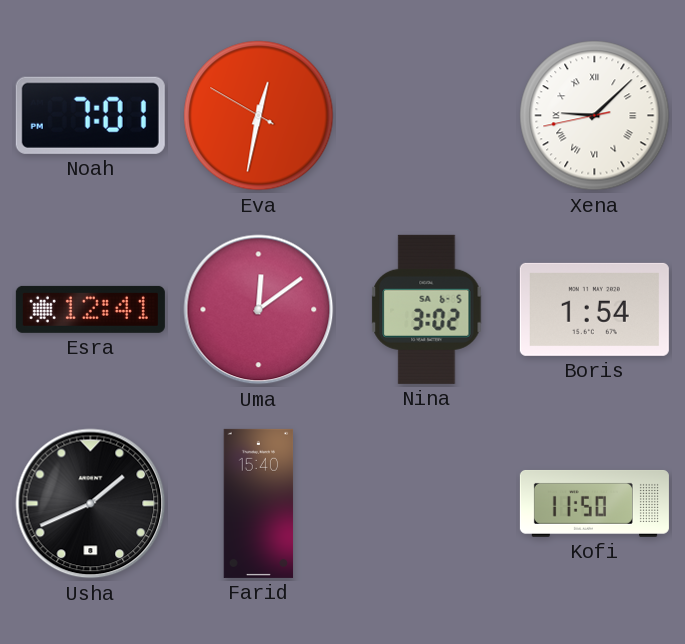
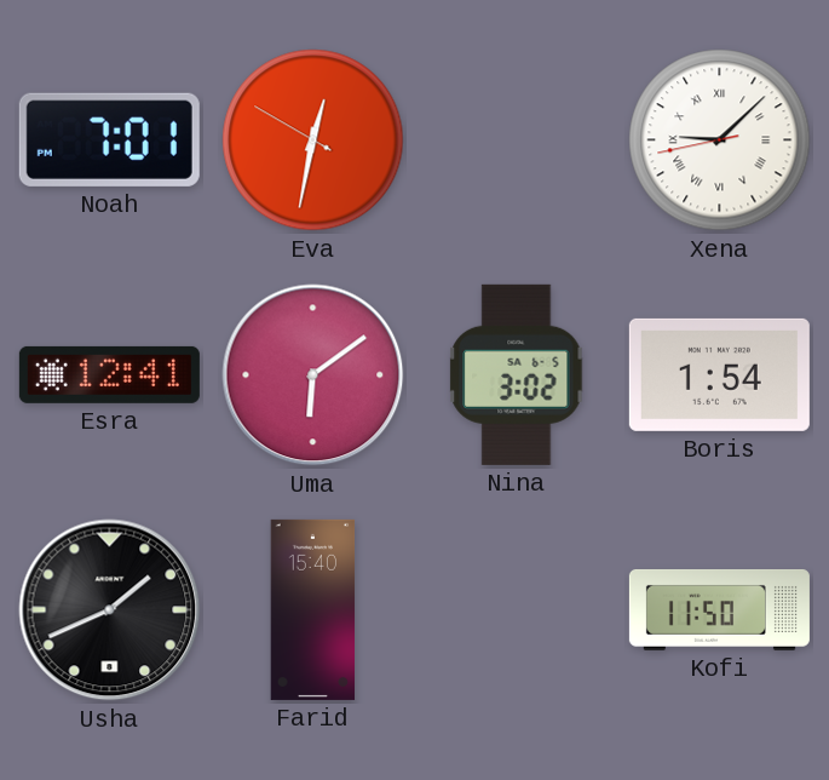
Uma: 12:09 -> 6:09
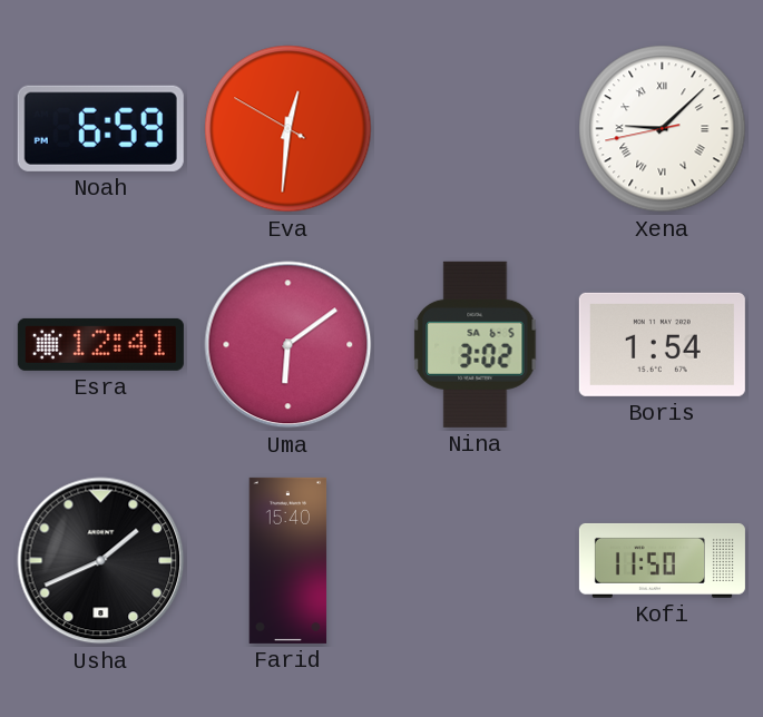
Noah: 7:01 -> 6:59
Eva: 12:31 -> 12:30
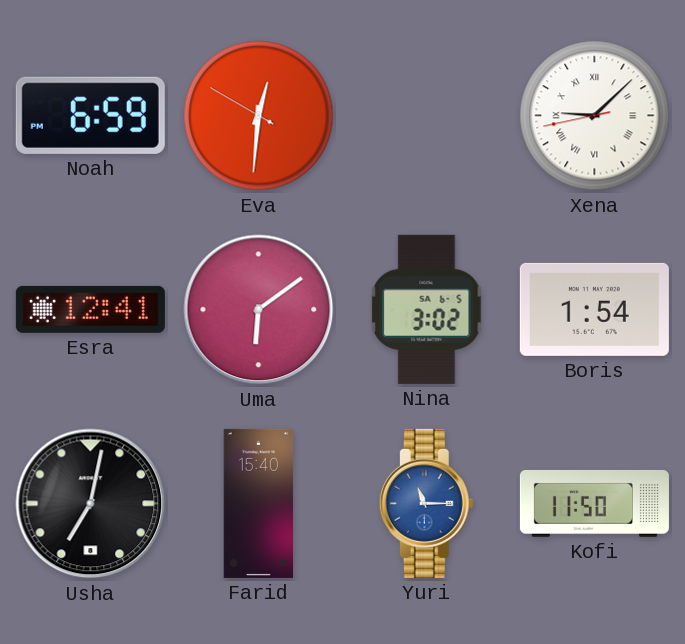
Usha: 1:41 -> 7:02
Yuri: none -> 11:15
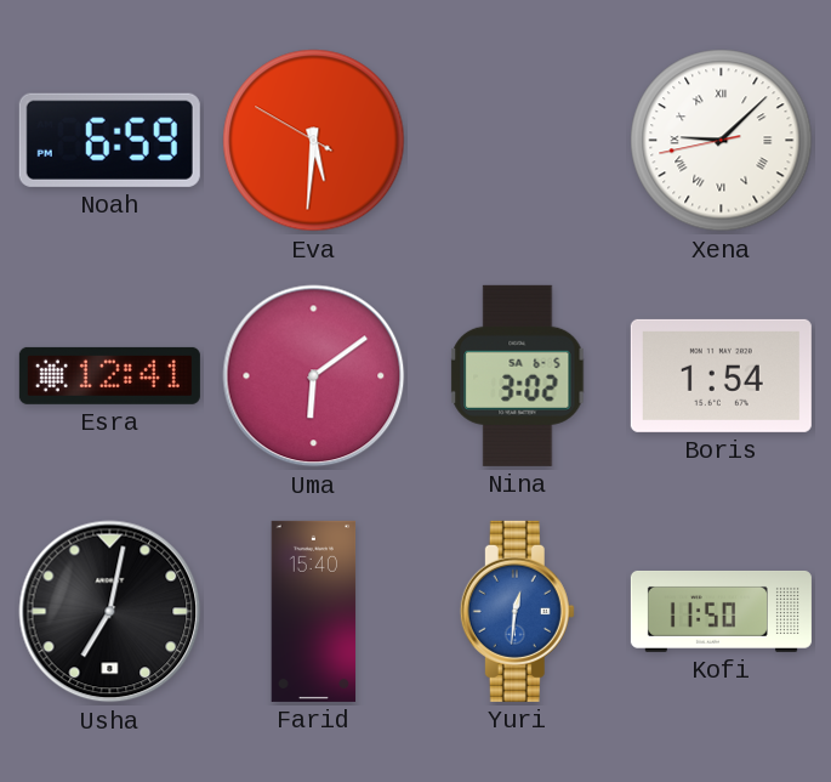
Eva: 12:30 -> 5:30
Yuri: 11:15 -> 12:31
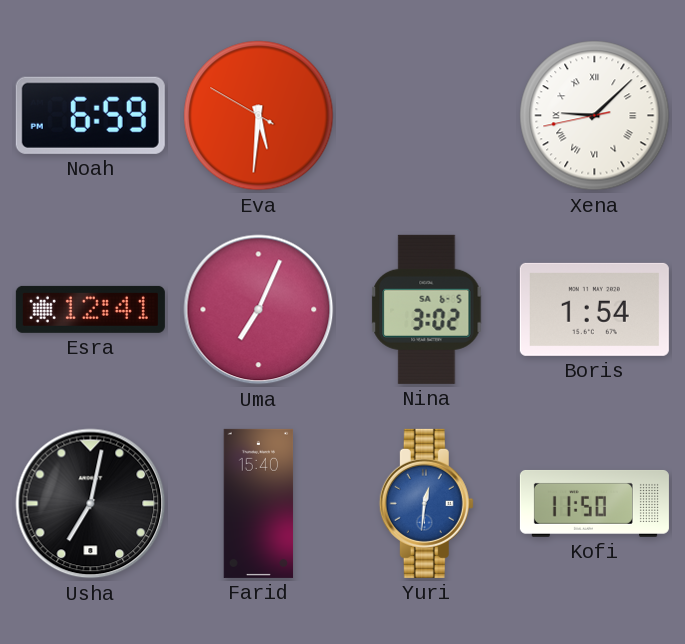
Uma: 6:09 -> 7:04
